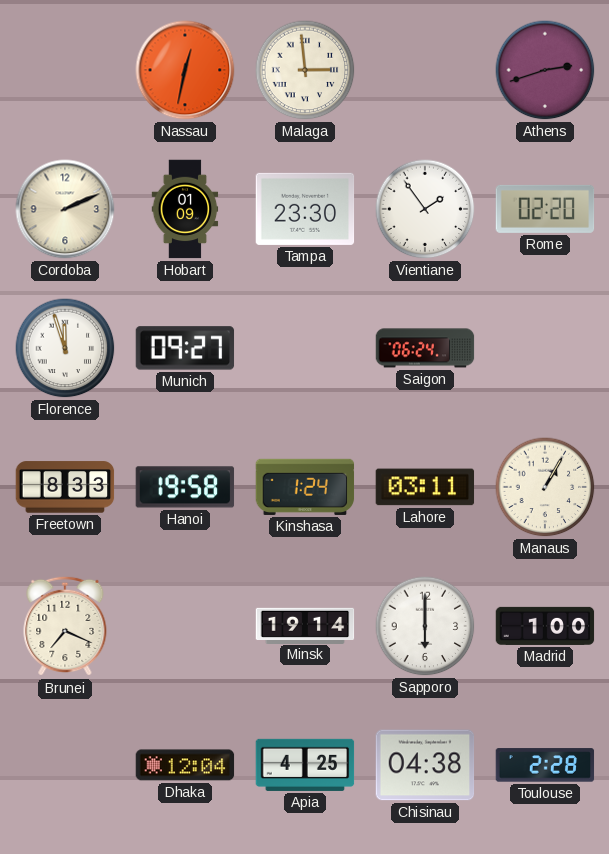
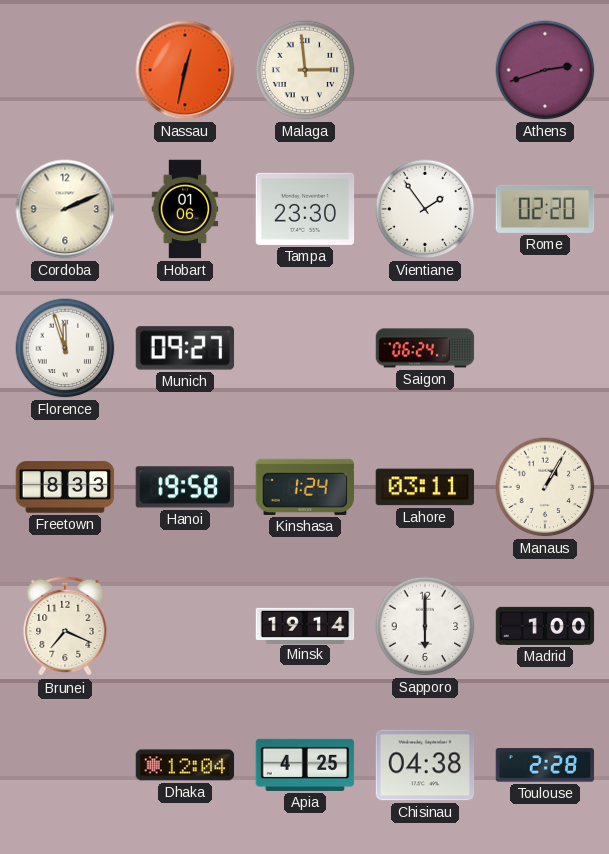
Hobart: 01:09 -> 01:06
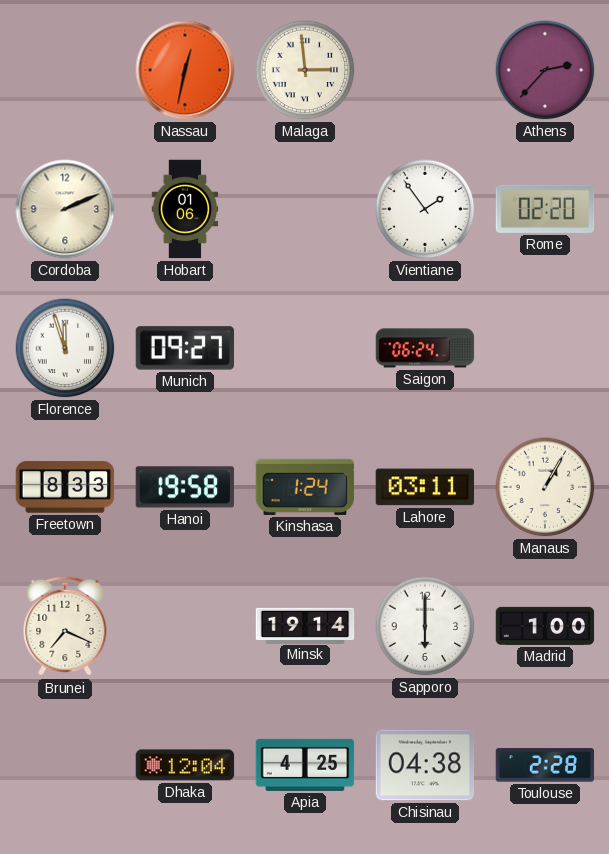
Athens: 2:42 -> 2:37
Tampa: 23:30 -> none
